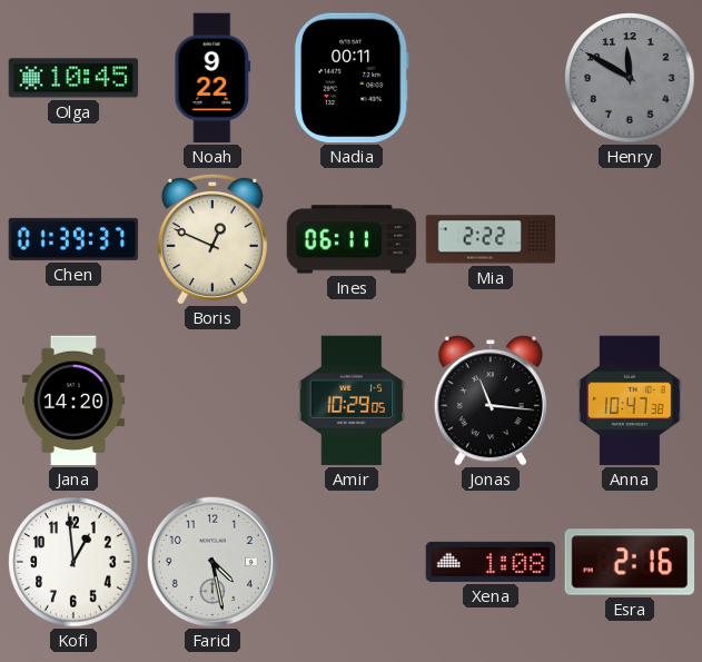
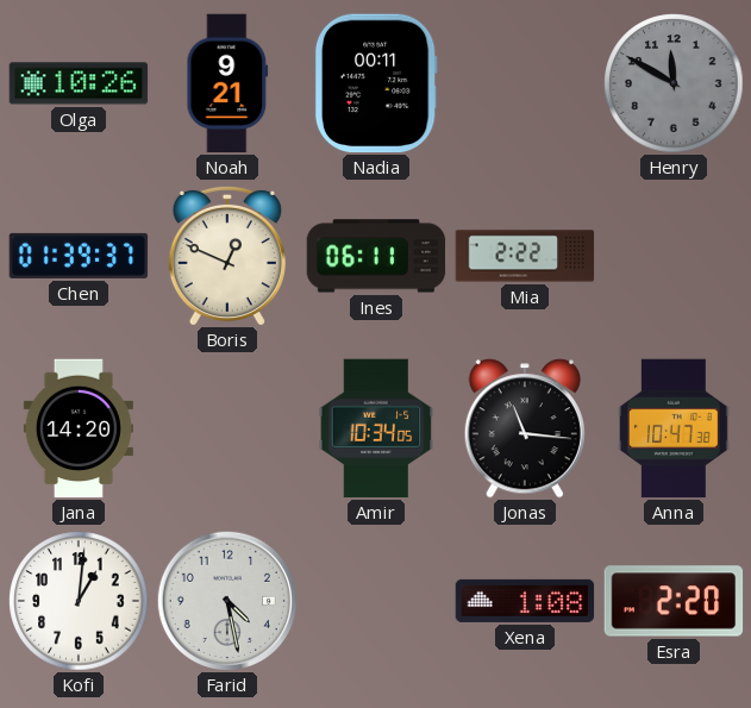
Olga: 10:45 -> 10:26
Noah: 9:22 -> 9:21
Amir: 10:29 -> 10:34
Kofi: 12:59 -> 1:01
Esra: 2:16 -> 2:20
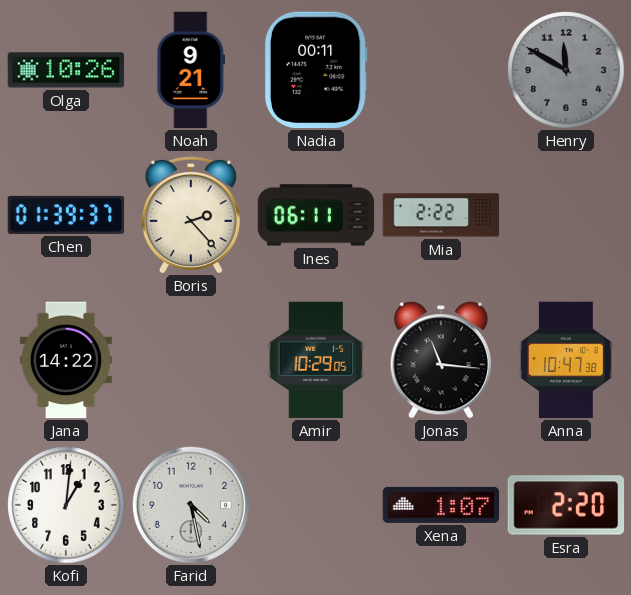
Boris: 12:49 -> 2:23
Jana: 14:20 -> 14:22
Amir: 10:34 -> 10:29
Xena: 1:08 -> 1:07
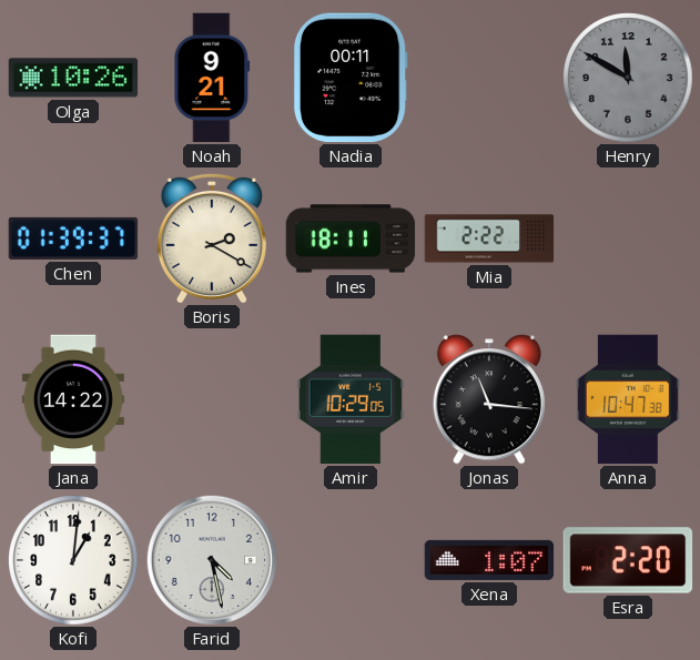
Boris: 2:23 -> 2:20
Ines: 06:11 -> 18:11
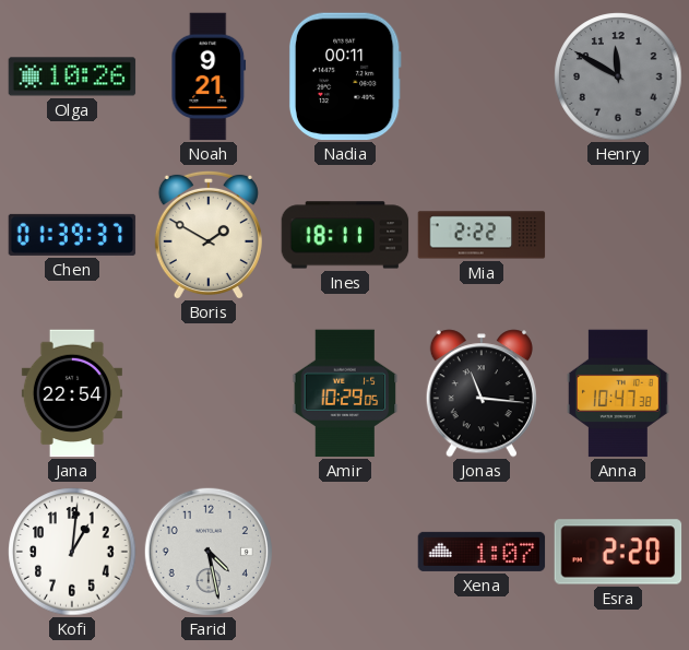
Boris: 2:20 -> 1:50
Jana: 14:22 -> 22:54
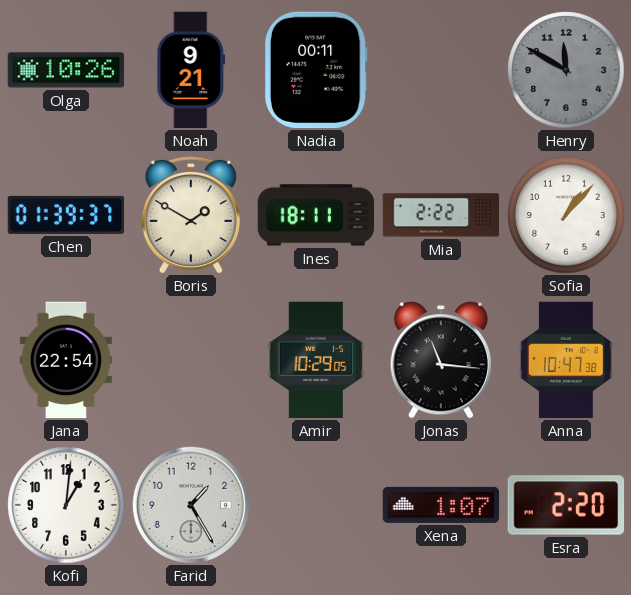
Sofia: none -> 1:07
Farid: 4:28 -> 1:25
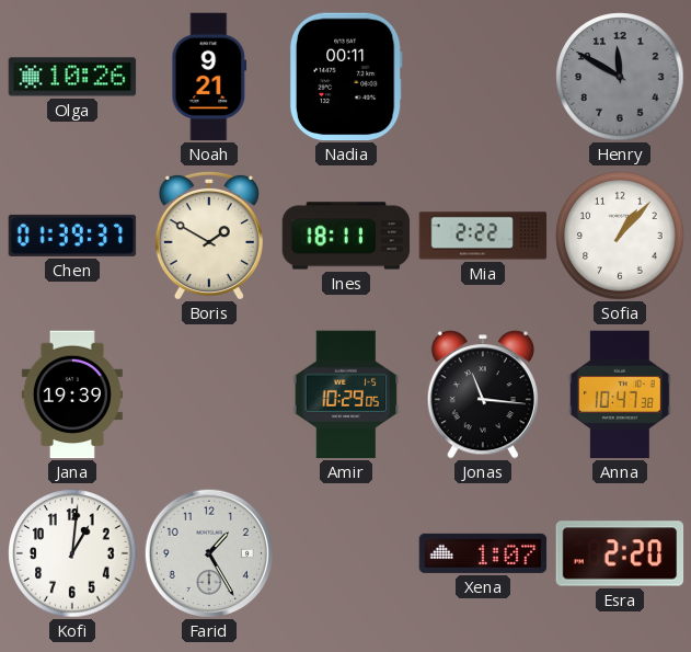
Jana: 22:54 -> 19:39
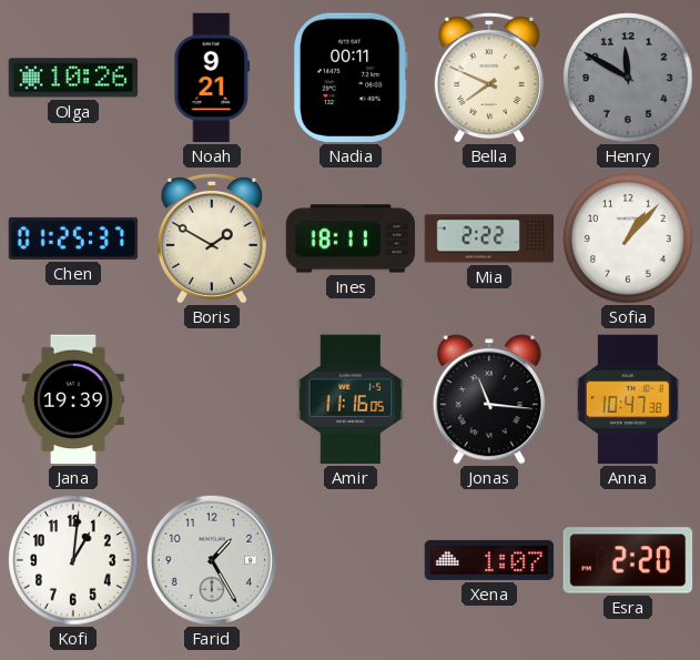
Bella: none -> 7:49
Chen: 01:39 -> 01:25
Amir: 10:29 -> 11:16
